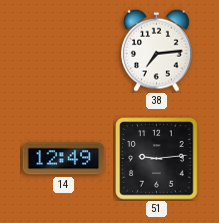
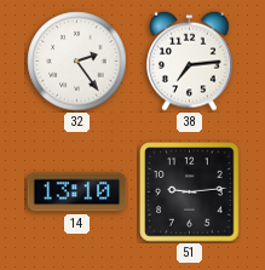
32: none -> 2:24
14: 12:49 -> 13:10
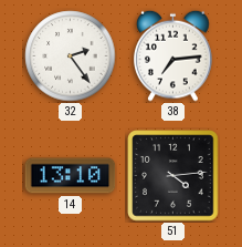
51: 9:14 -> 4:14
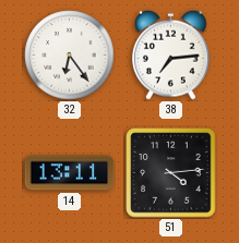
32: 2:24 -> 6:24
14: 13:10 -> 13:11
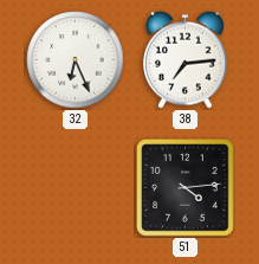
32: 6:24 -> 6:26
14: 13:11 -> none
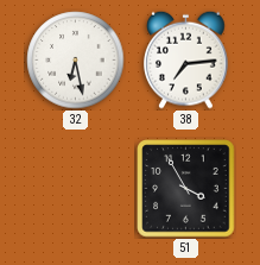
32: 6:26 -> 6:28
51: 4:14 -> 3:55
